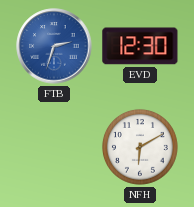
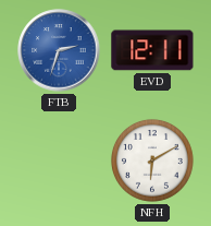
EVD: 12:30 -> 12:11
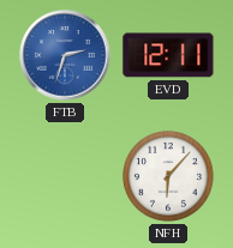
NFH: 6:10 -> 6:07
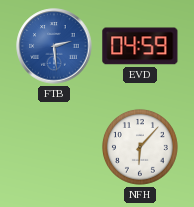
FTB: 2:33 -> 2:29
EVD: 12:11 -> 04:59
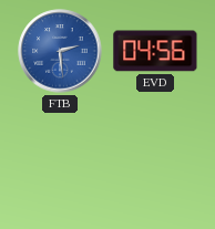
EVD: 04:59 -> 04:56
NFH: 6:07 -> none
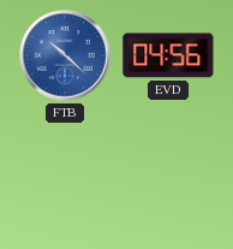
FTB: 2:29 -> 10:22
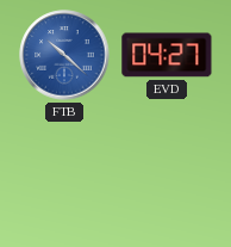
EVD: 04:56 -> 04:27
